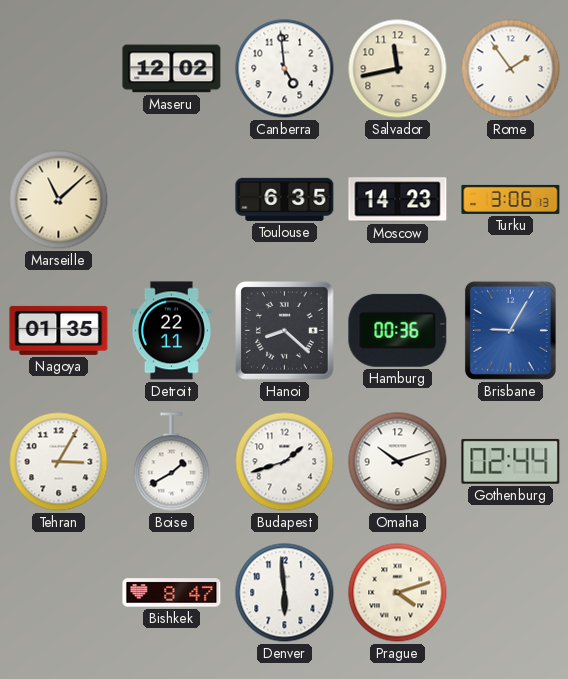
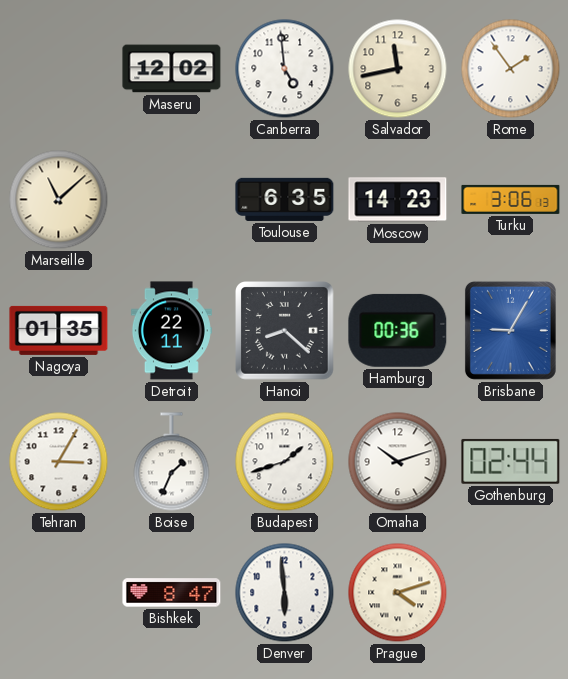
Boise: 1:40 -> 1:34
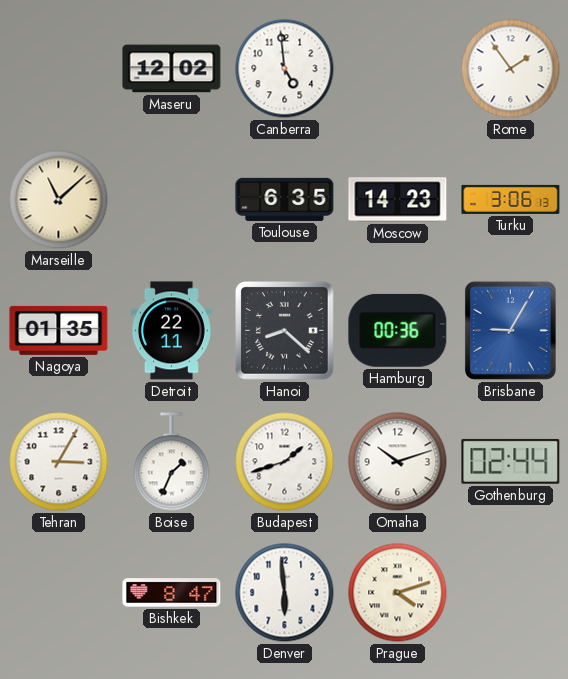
Salvador: 11:43 -> none
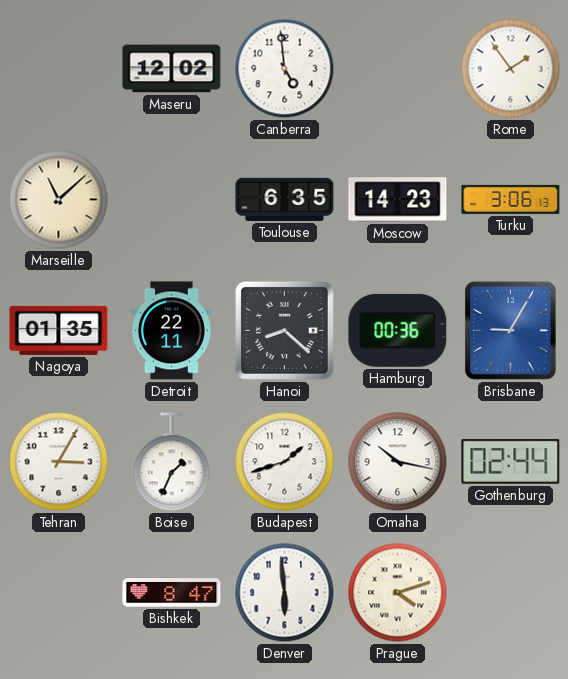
Omaha: 10:12 -> 10:17
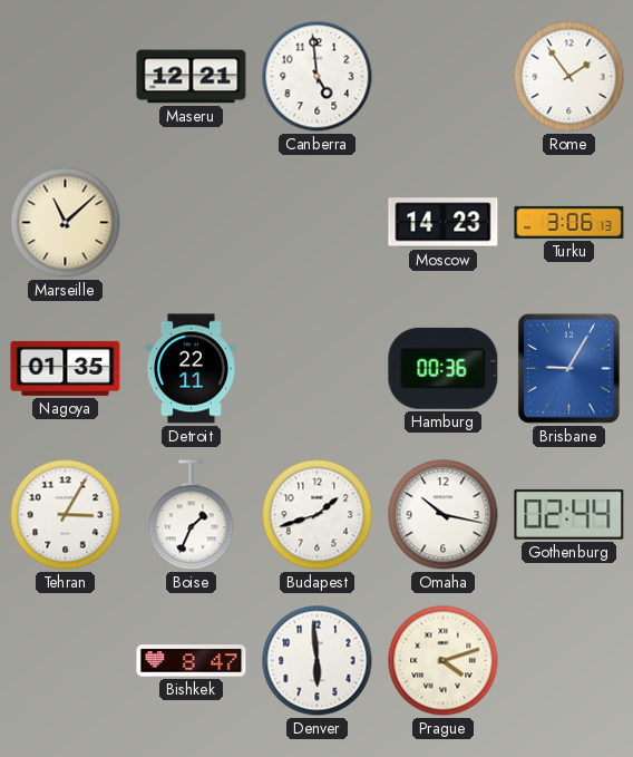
Maseru: 12:02 -> 12:21
Toulouse: 6:35 -> none
Hanoi: 8:22 -> none
